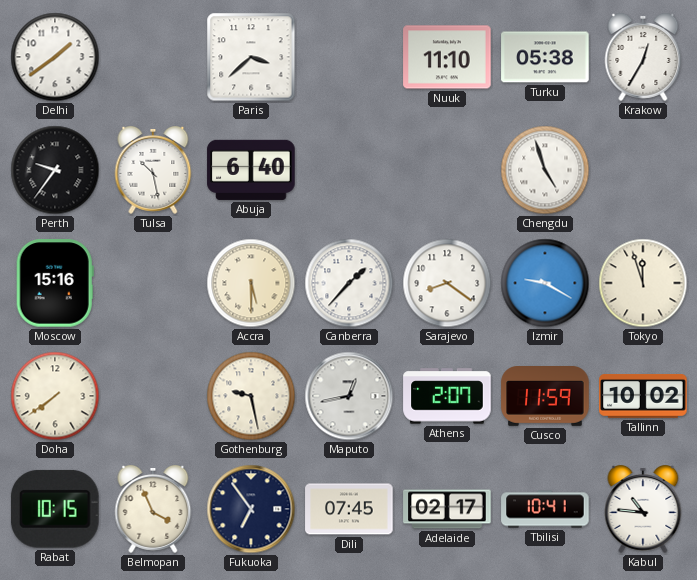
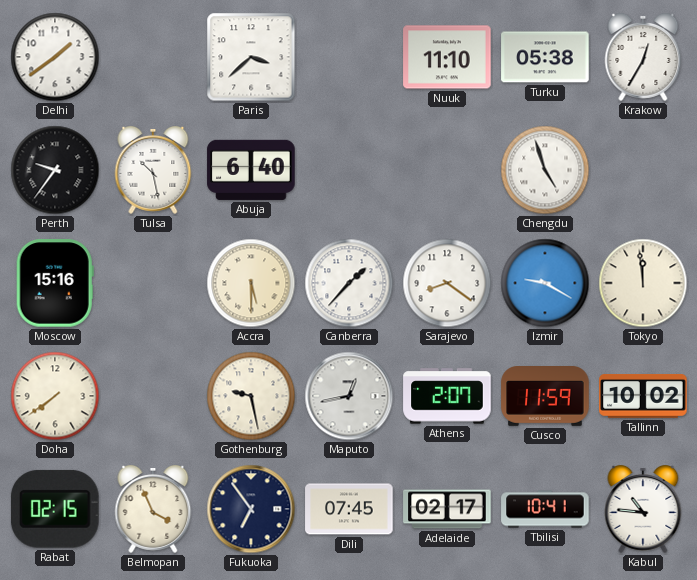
Tokyo: 11:57 -> 11:59
Rabat: 10:15 -> 02:15
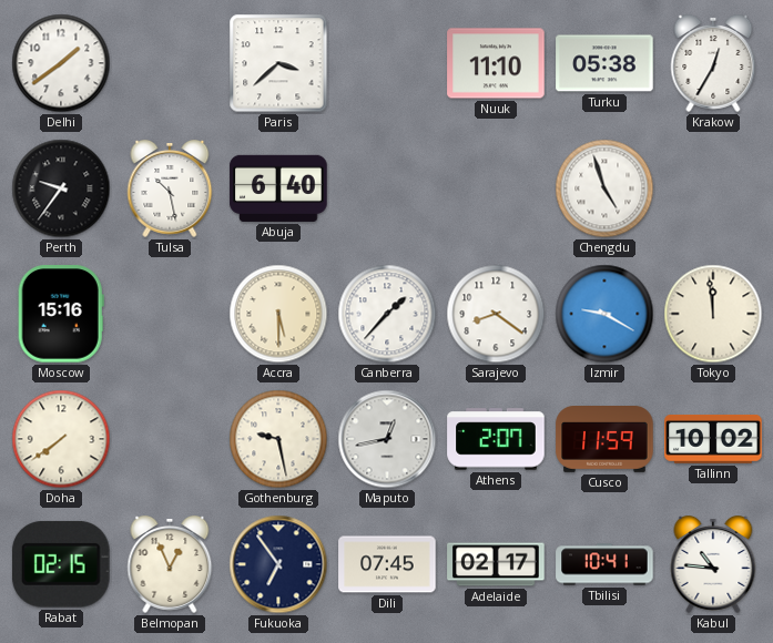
Belmopan: 3:56 -> 12:56
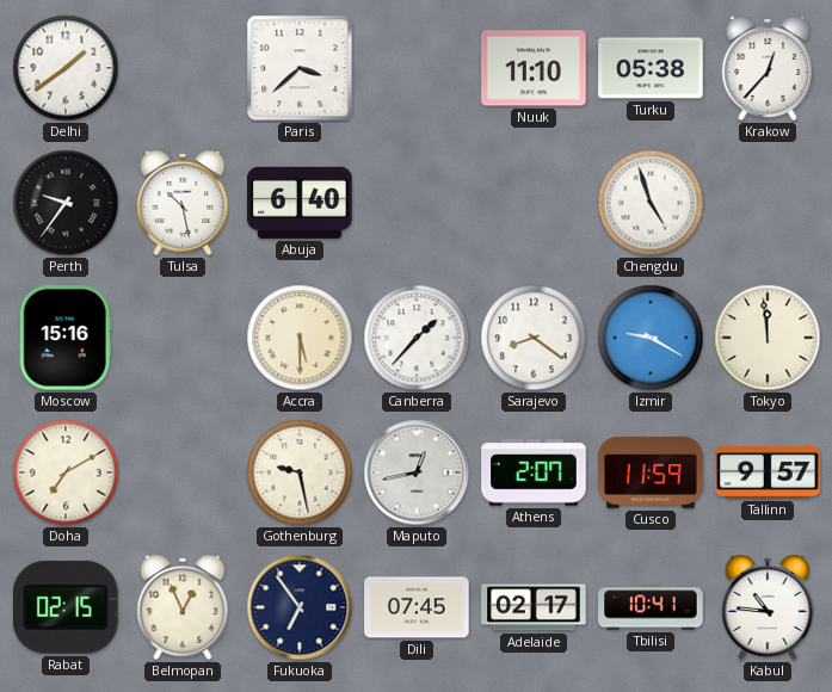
Krakow: 12:35 -> 12:37
Doha: 7:39 -> 7:10
Tallinn: 10:02 -> 9:57
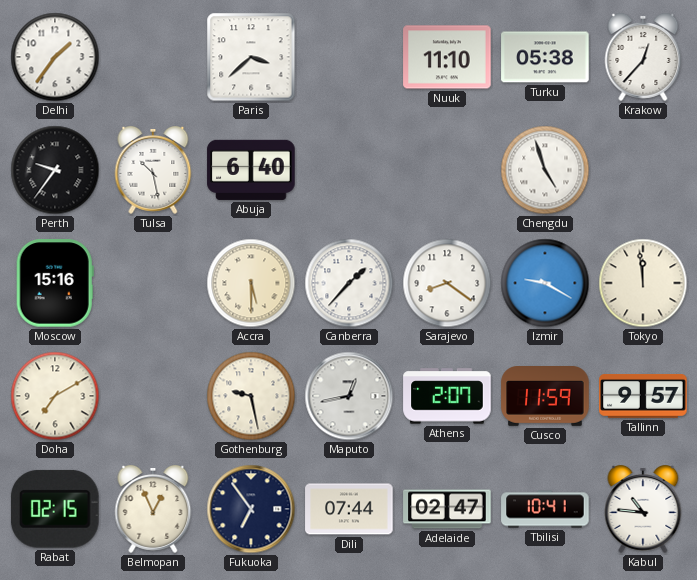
Delhi: 1:39 -> 1:36
Dili: 07:45 -> 07:44
Adelaide: 02:17 -> 02:47
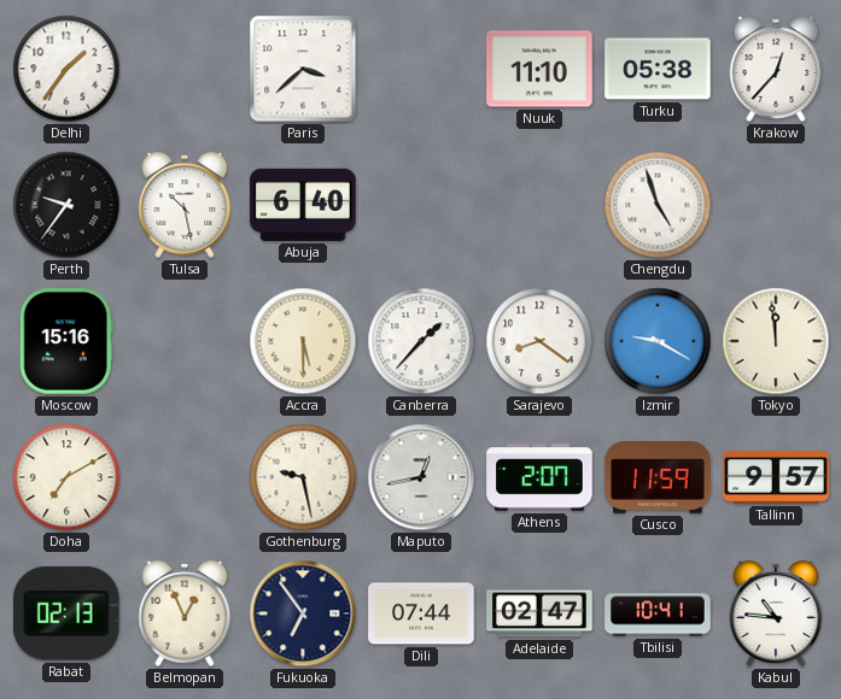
Rabat: 02:15 -> 02:13
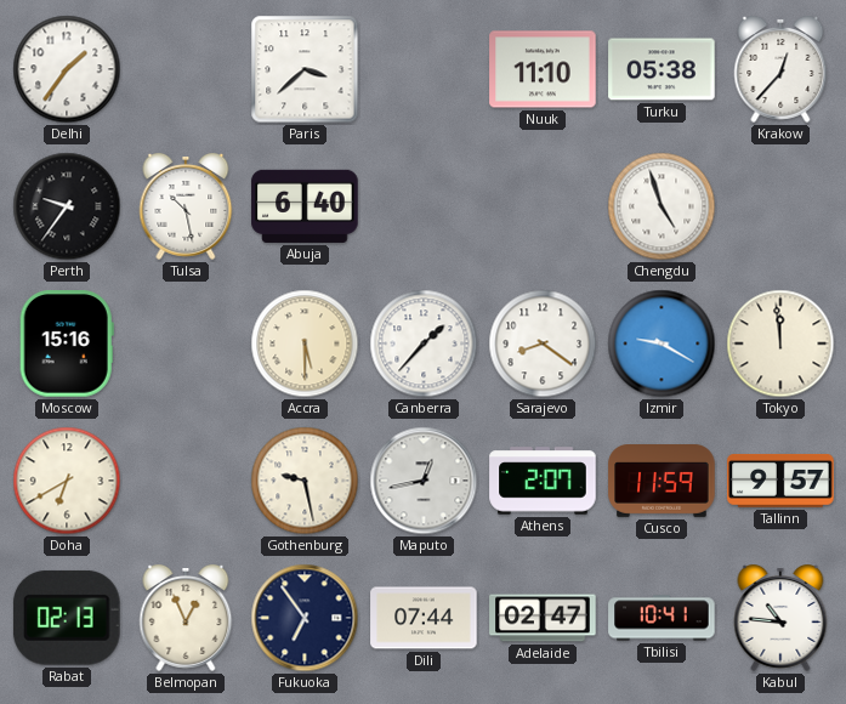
Doha: 7:10 -> 6:40
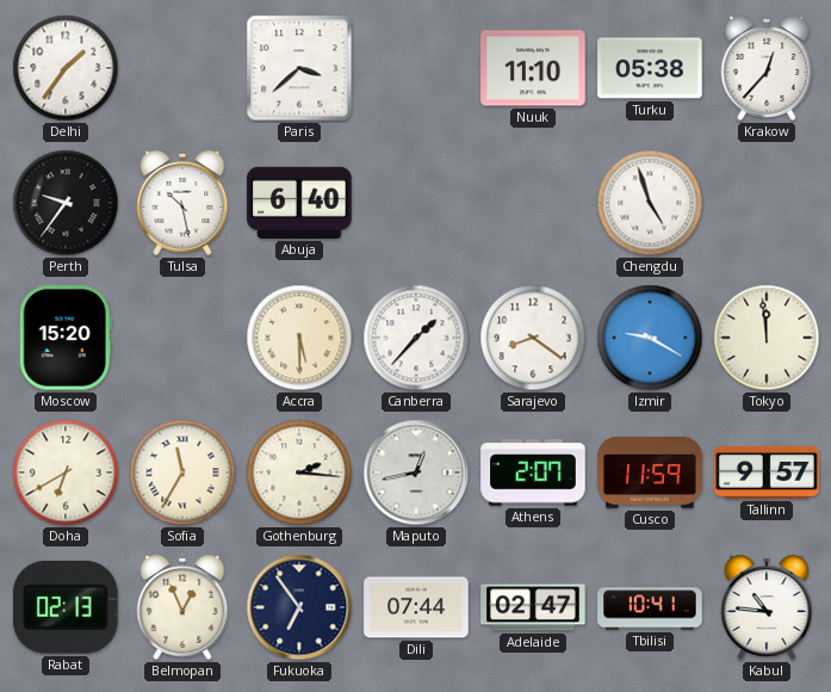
Moscow: 15:16 -> 15:20
Sofia: none -> 11:35
Gothenburg: 9:28 -> 2:16
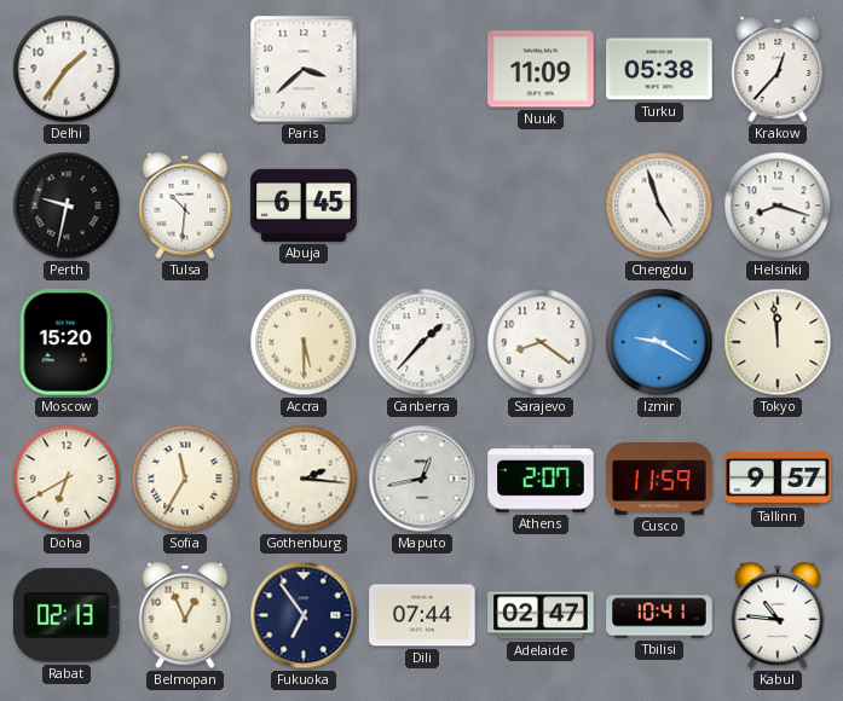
Nuuk: 11:10 -> 11:09
Perth: 9:36 -> 9:32
Tulsa: 10:28 -> 10:31
Abuja: 6:40 -> 6:45
Helsinki: none -> 8:18
